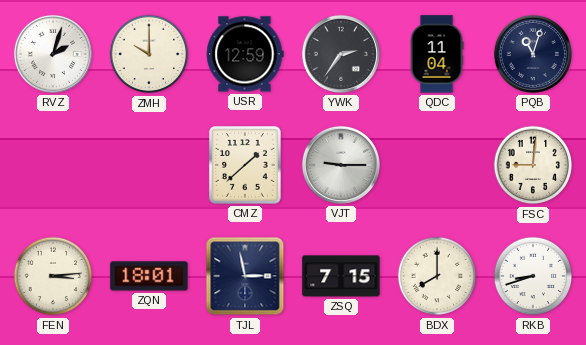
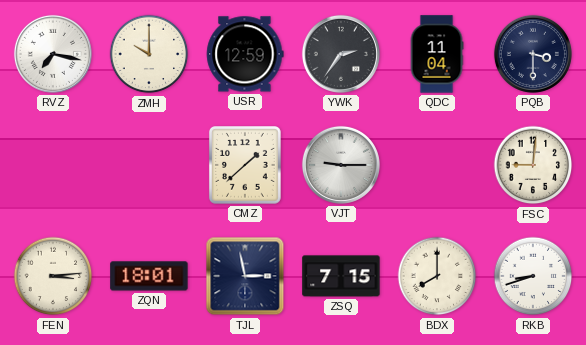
RVZ: 2:03 -> 7:17
PQB: 11:03 -> 3:30
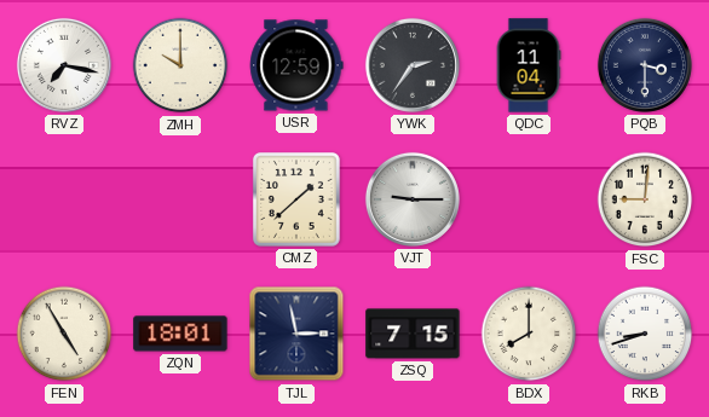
FEN: 3:14 -> 4:55
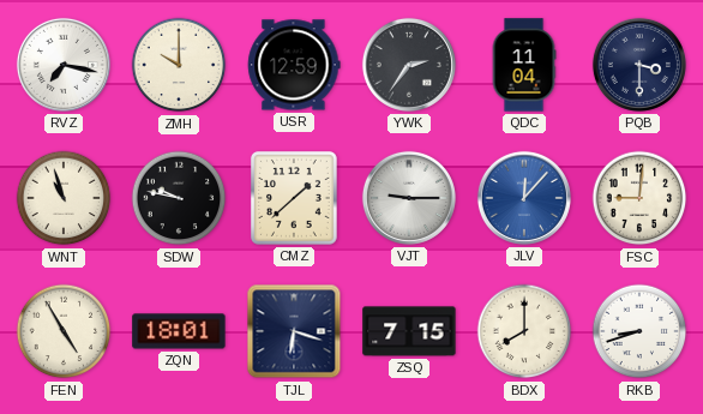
WNT: none -> 10:57
SDW: none -> 9:47
JLV: none -> 12:07
TJL: 2:58 -> 6:18
